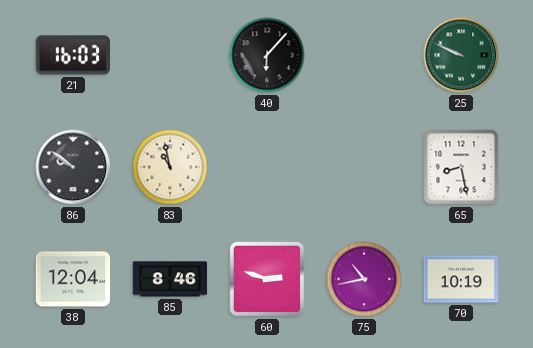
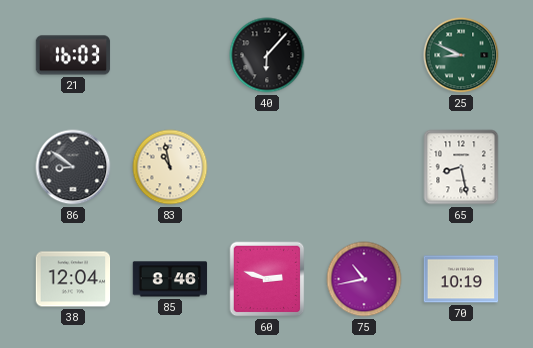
25: 9:49 -> 8:49
86: 9:51 -> 8:51
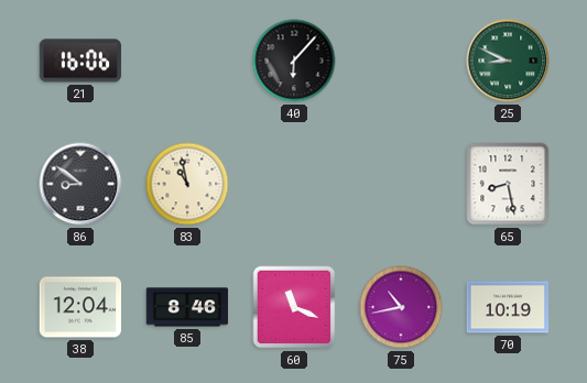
21: 16:03 -> 16:06
60: 2:48 -> 11:19
